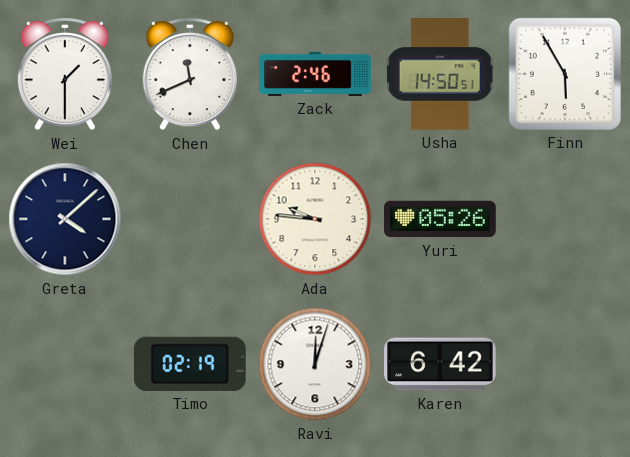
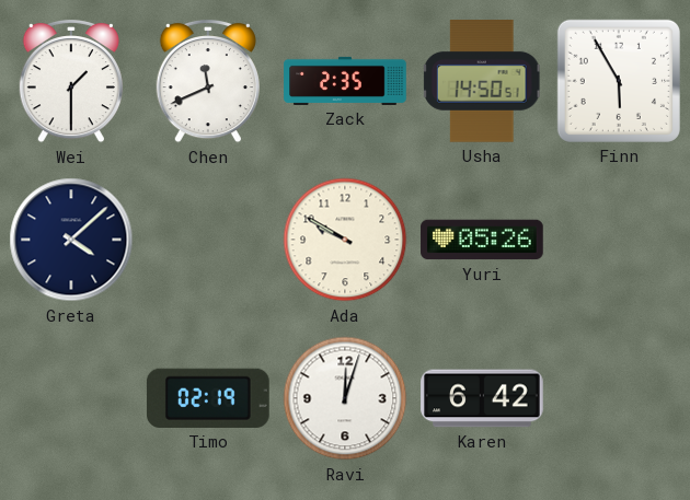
Zack: 2:46 -> 2:35
Ada: 9:46 -> 9:50
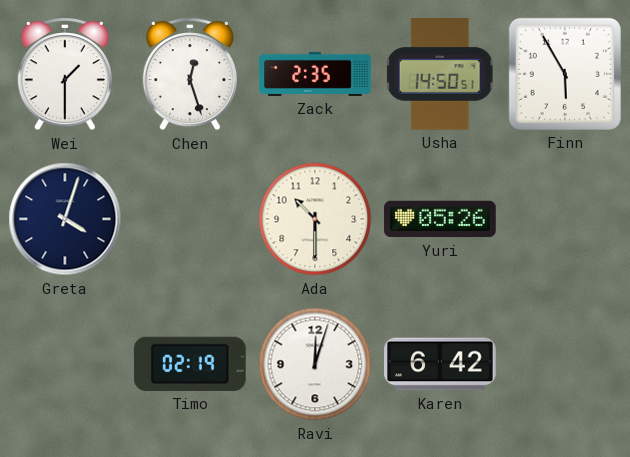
Chen: 11:41 -> 12:27
Greta: 4:08 -> 4:03
Ada: 9:50 -> 10:30
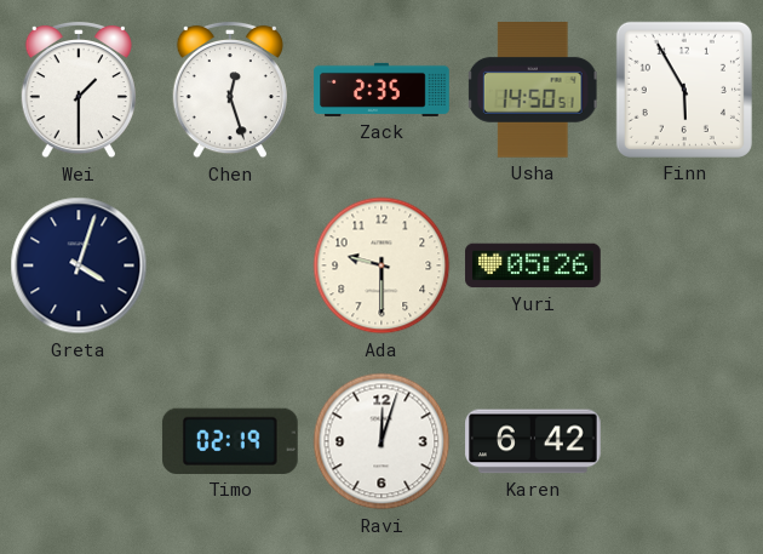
Ada: 10:30 -> 9:30
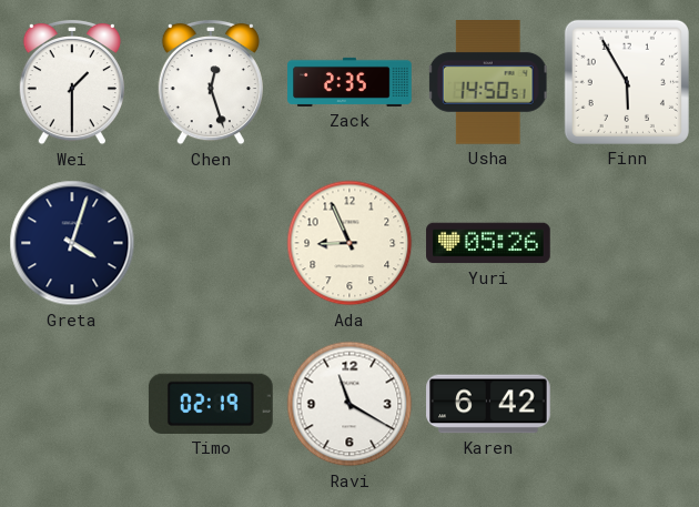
Ada: 9:30 -> 8:56
Ravi: 12:03 -> 11:20
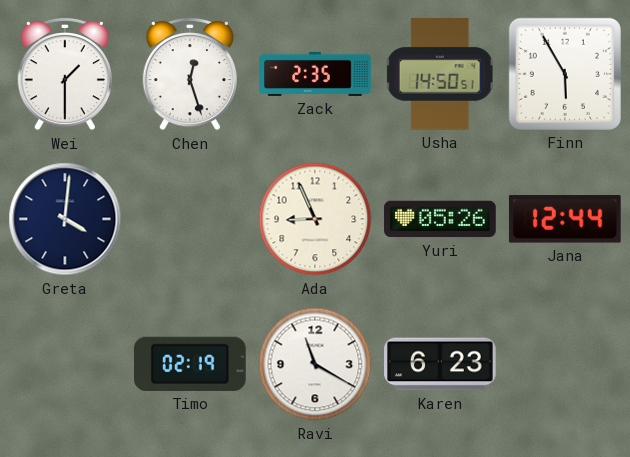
Greta: 4:03 -> 4:01
Jana: none -> 12:44
Karen: 6:42 -> 6:23
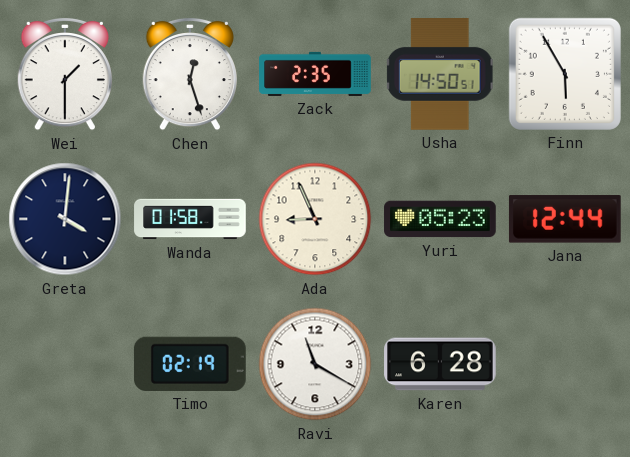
Wanda: none -> 01:58
Yuri: 05:26 -> 05:23
Karen: 6:23 -> 6:28
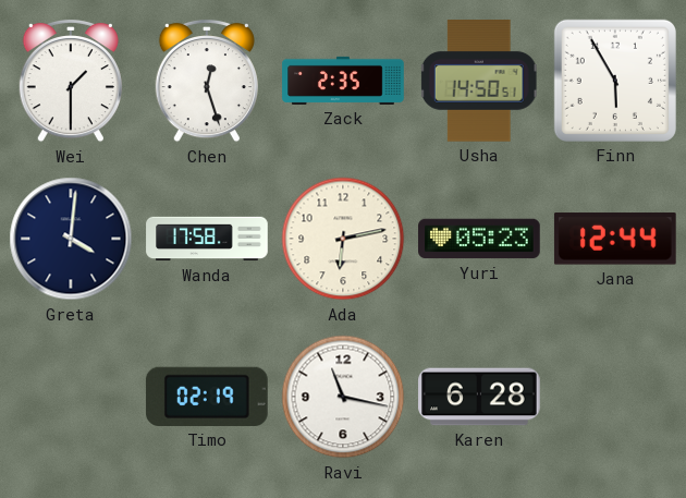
Wanda: 01:58 -> 17:58
Ada: 8:56 -> 6:13
Ravi: 11:20 -> 11:17
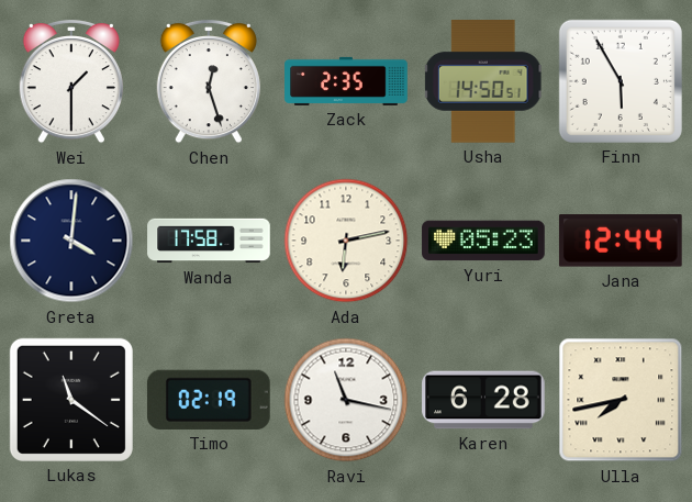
Lukas: none -> 11:21
Ulla: none -> 7:43
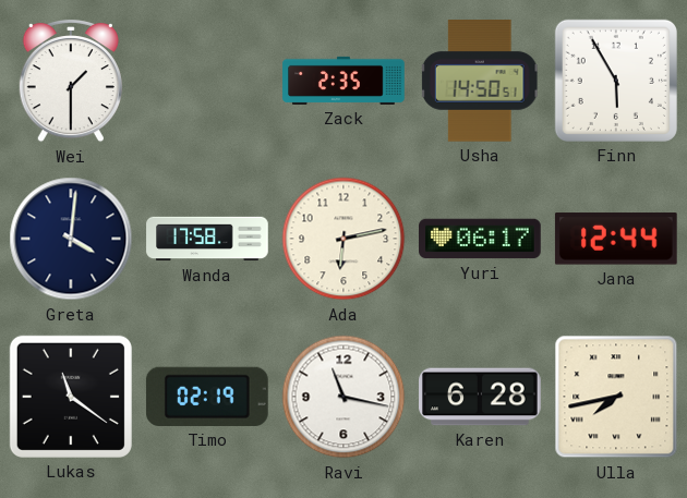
Chen: 12:27 -> none
Yuri: 05:23 -> 06:17
